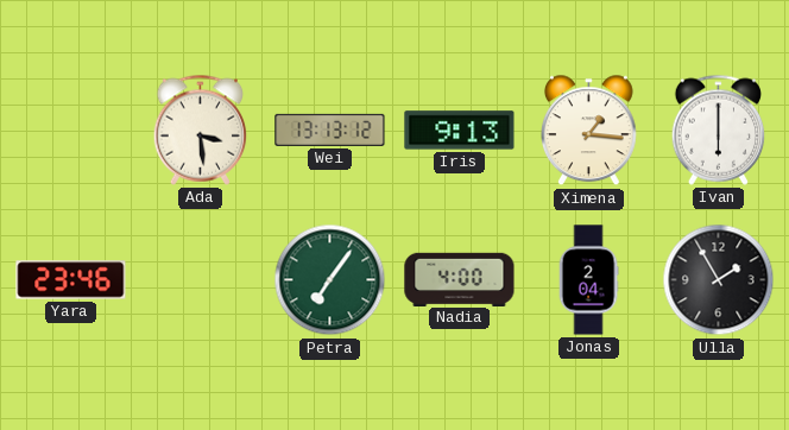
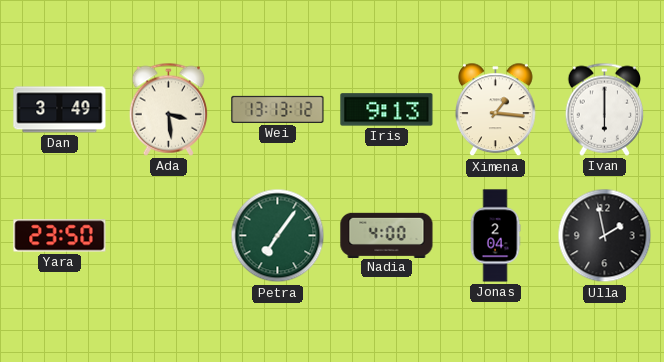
Dan: none -> 3:49
Yara: 23:46 -> 23:50
Ulla: 1:55 -> 1:58
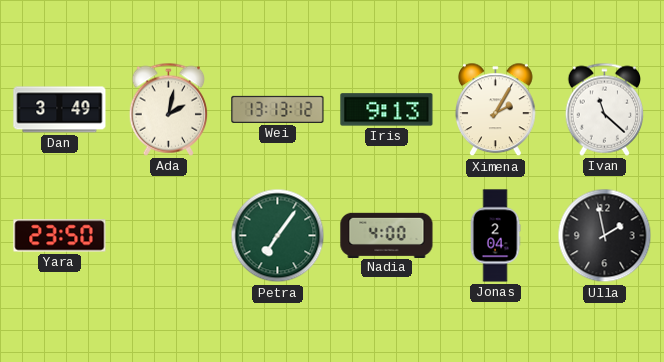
Ada: 3:29 -> 2:02
Ximena: 1:16 -> 2:05
Ivan: 6:00 -> 11:22
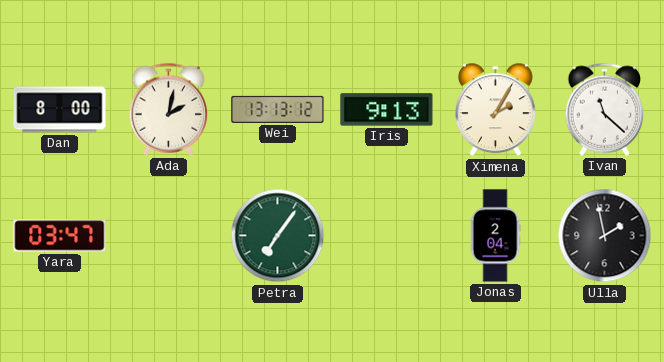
Dan: 3:49 -> 8:00
Yara: 23:50 -> 03:47
Nadia: 4:00 -> none
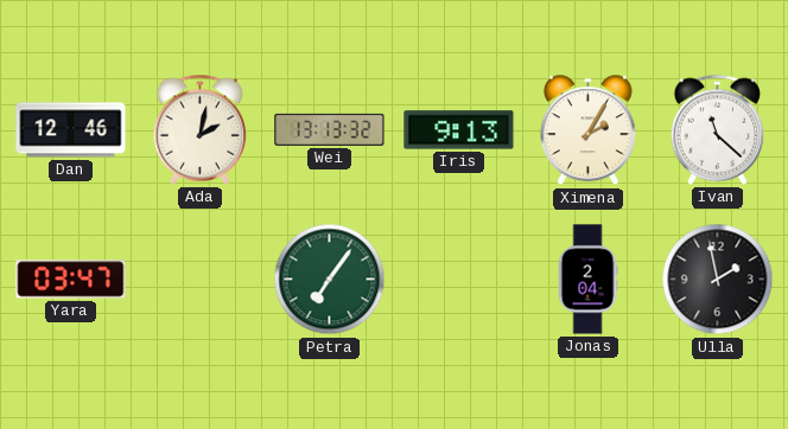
Dan: 8:00 -> 12:46
Wei: 13:13:12 -> 13:13:32
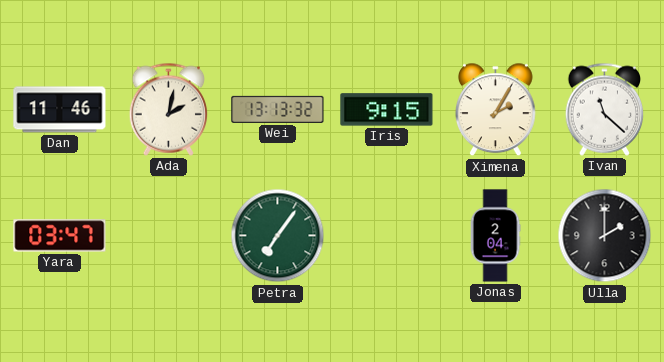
Dan: 12:46 -> 11:46
Iris: 9:13 -> 9:15
Ulla: 1:58 -> 2:00
